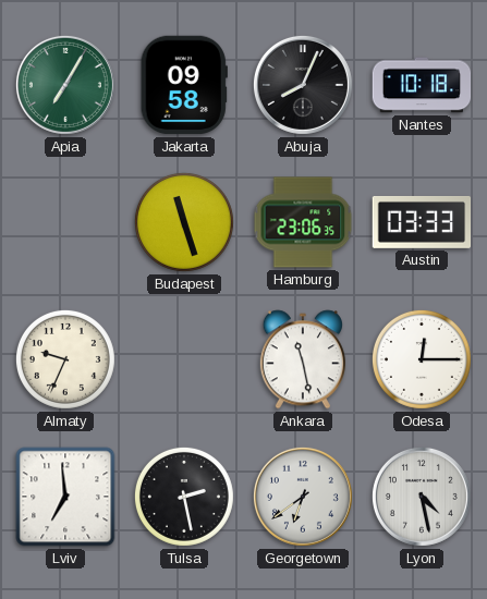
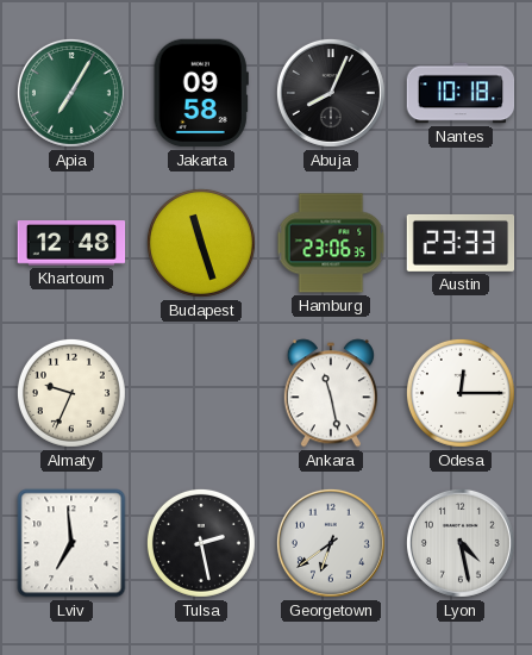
Khartoum: none -> 12:48
Austin: 03:33 -> 23:33
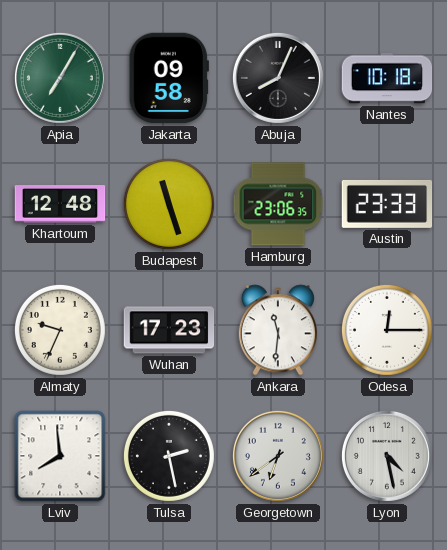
Wuhan: none -> 17:23
Ankara: 11:28 -> 11:31
Lviv: 6:59 -> 7:59
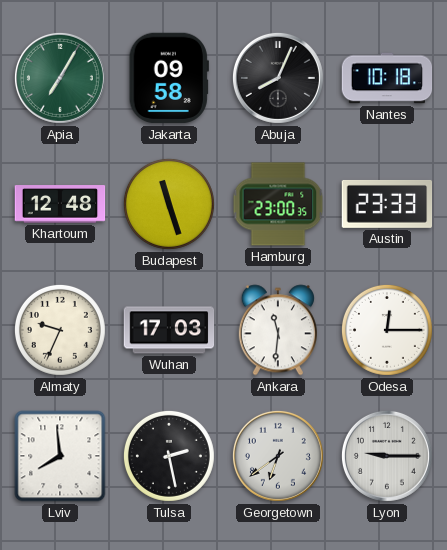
Hamburg: 23:06 -> 23:00
Wuhan: 17:23 -> 17:03
Lyon: 4:28 -> 9:15
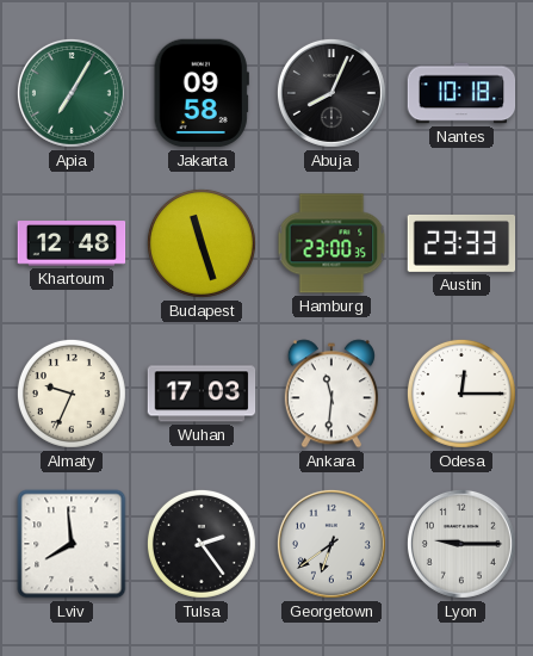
Tulsa: 2:28 -> 2:24
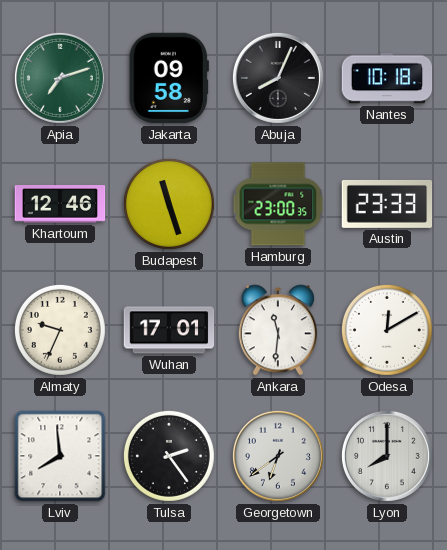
Apia: 7:05 -> 7:12
Khartoum: 12:48 -> 12:46
Wuhan: 17:03 -> 17:01
Odesa: 12:15 -> 12:10
Lyon: 9:15 -> 8:00
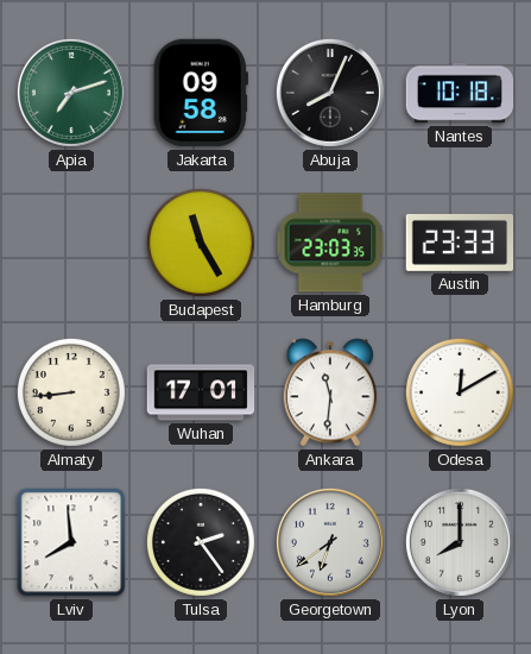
Khartoum: 12:46 -> none
Budapest: 11:27 -> 11:25
Hamburg: 23:00 -> 23:03
Almaty: 9:34 -> 8:44
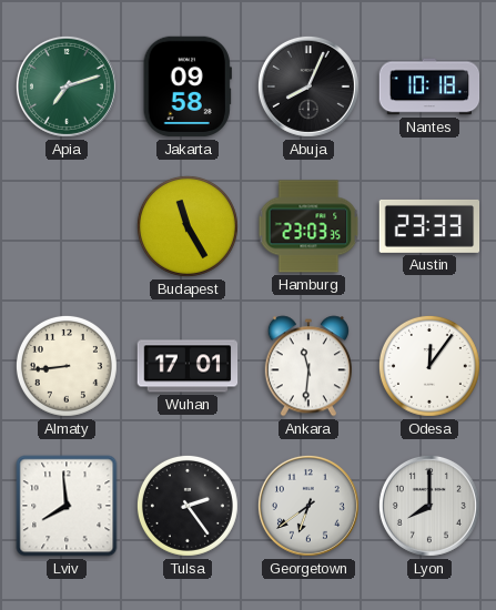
Odesa: 12:10 -> 12:06
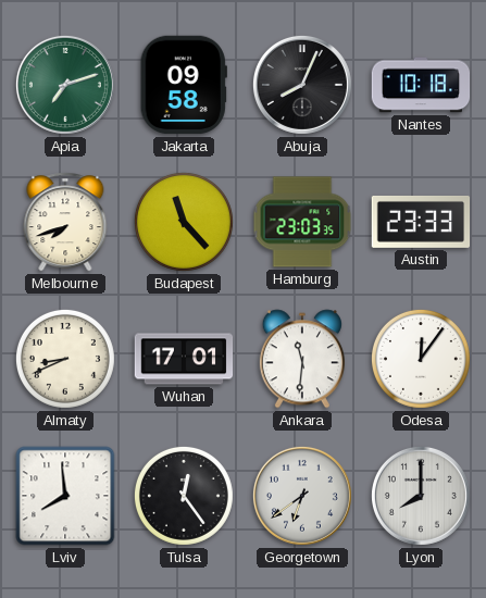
Melbourne: none -> 7:42
Budapest: 11:25 -> 11:23
Almaty: 8:44 -> 8:41
Tulsa: 2:24 -> 12:24
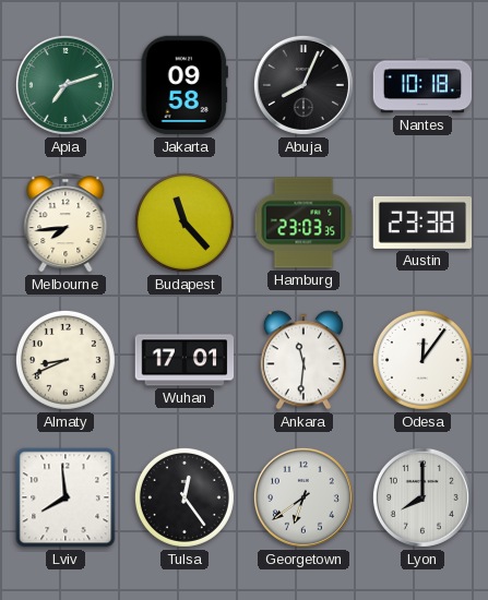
Melbourne: 7:42 -> 7:44
Austin: 23:33 -> 23:38
